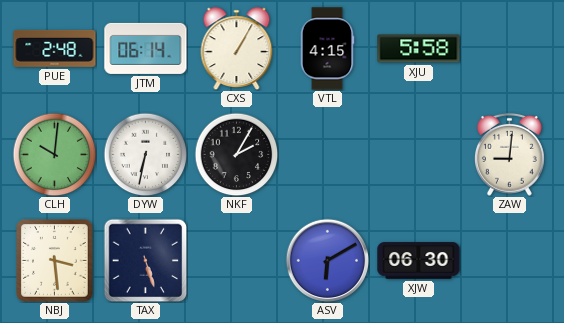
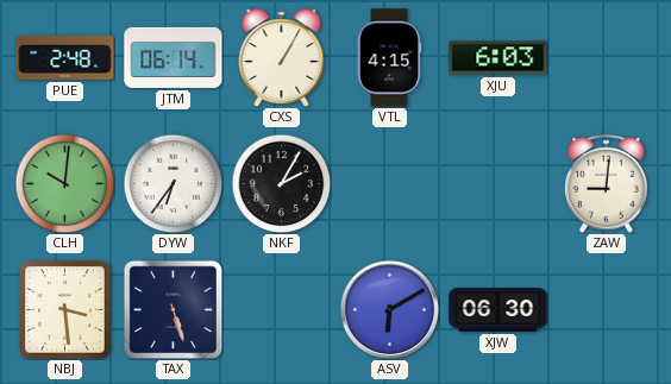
XJU: 5:58 -> 6:03
DYW: 6:32 -> 6:36
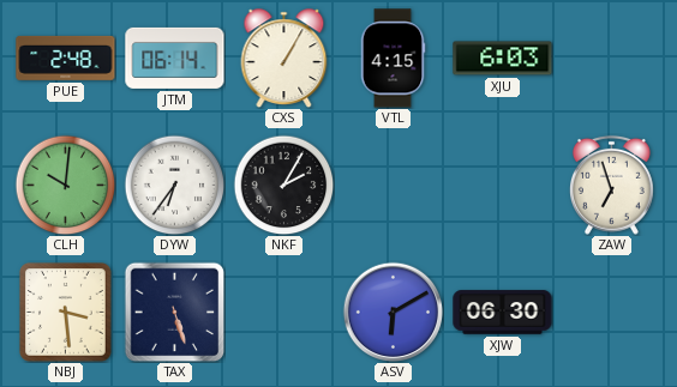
ZAW: 9:01 -> 6:57
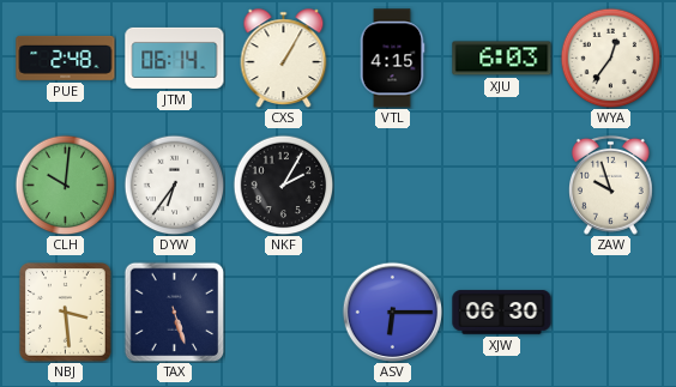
WYA: none -> 12:36
ZAW: 6:57 -> 9:57
ASV: 6:10 -> 6:15
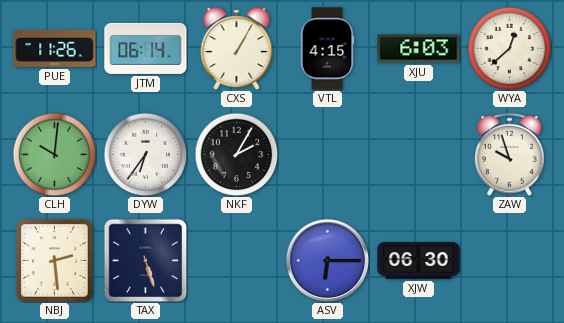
PUE: 2:48 -> 11:26
WYA: 12:36 -> 12:38
NBJ: 3:29 -> 2:29
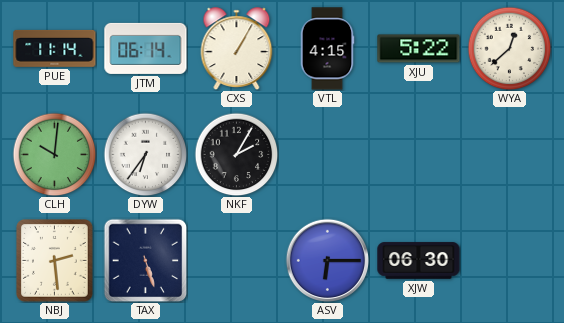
PUE: 11:26 -> 11:14
XJU: 6:03 -> 5:22
ZAW: 9:57 -> none
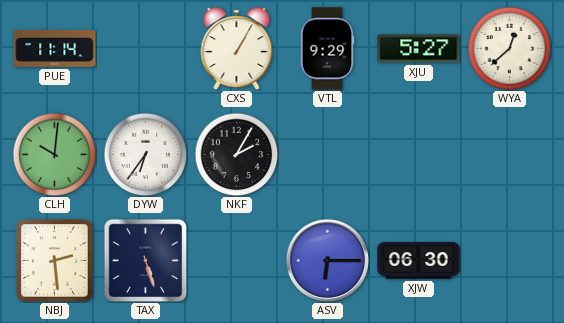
JTM: 06:14 -> none
VTL: 4:15 -> 9:29
XJU: 5:22 -> 5:27
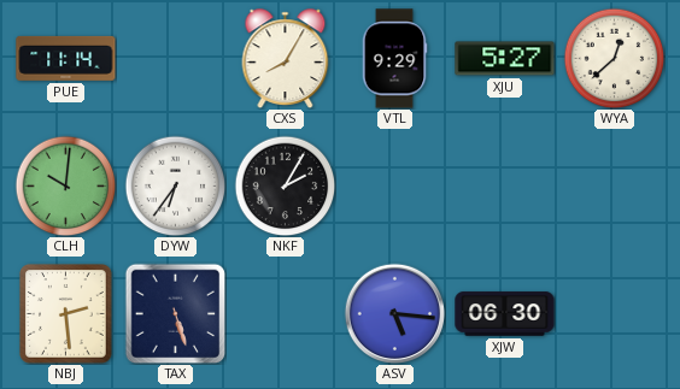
CXS: 1:05 -> 8:05
ASV: 6:15 -> 5:16
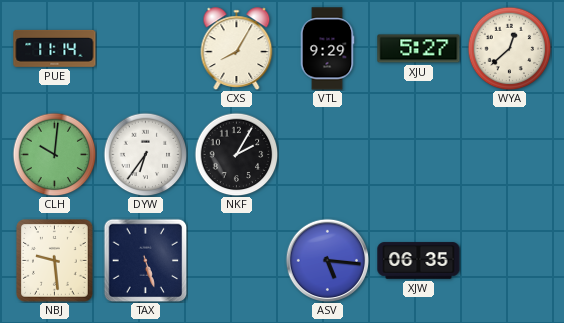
NBJ: 2:29 -> 9:29
XJW: 06:30 -> 06:35
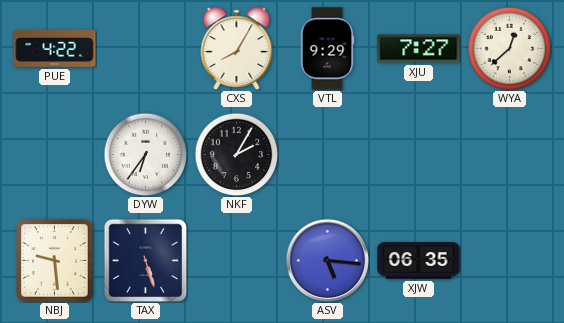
PUE: 11:14 -> 4:22
XJU: 5:27 -> 7:27
CLH: 10:01 -> none
